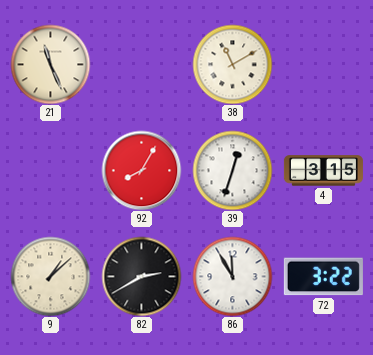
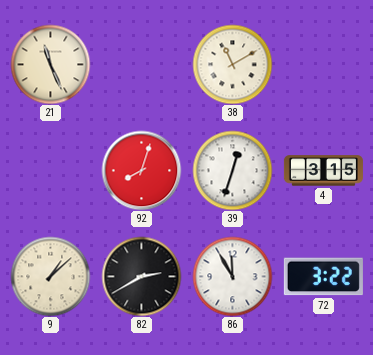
92: 8:05 -> 8:03
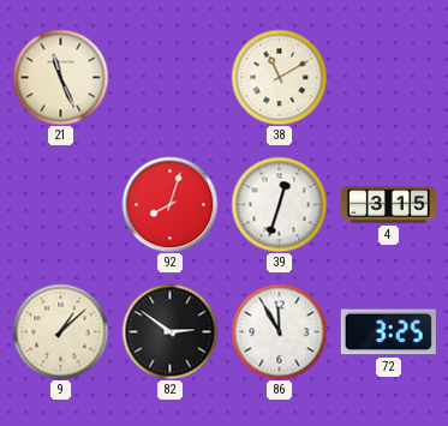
82: 2:40 -> 2:51
72: 3:22 -> 3:25
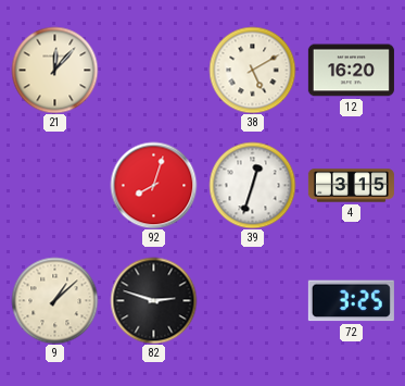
21: 11:26 -> 12:07
38: 11:10 -> 5:10
12: none -> 16:20
82: 2:51 -> 2:48
86: 11:55 -> none
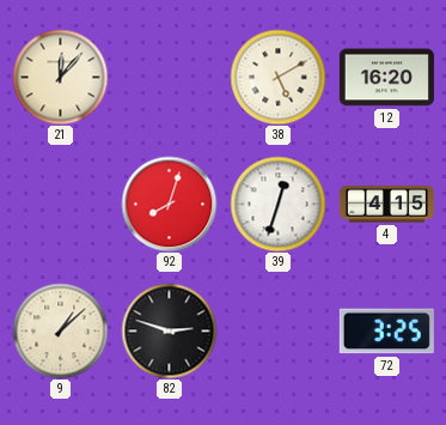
4: 3:15 -> 4:15
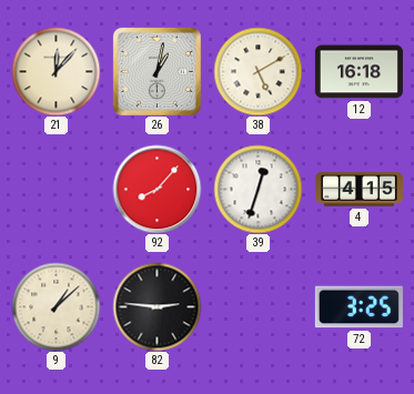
26: none -> 1:02
12: 16:20 -> 16:18
92: 8:03 -> 8:07
82: 2:48 -> 2:46
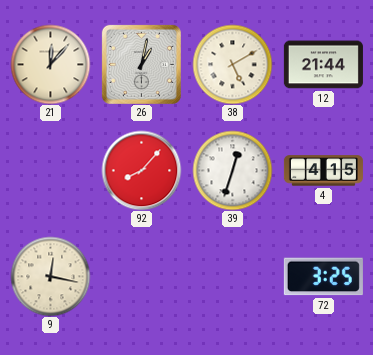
12: 16:18 -> 21:44
9: 1:08 -> 12:17
82: 2:46 -> none
